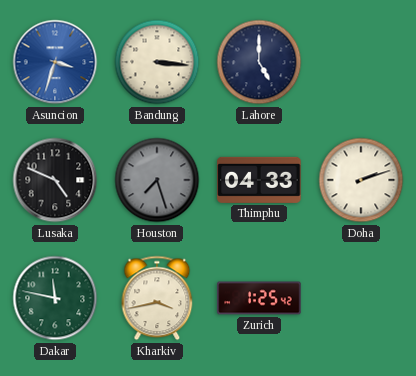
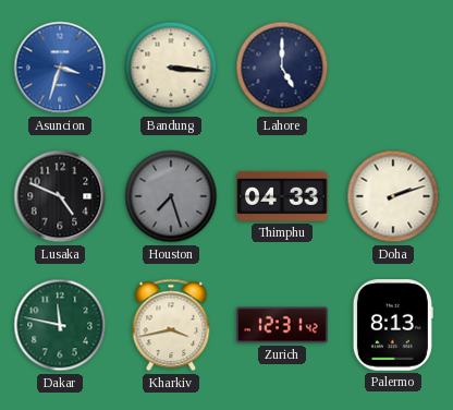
Zurich: 1:25 -> 12:31
Palermo: none -> 8:13
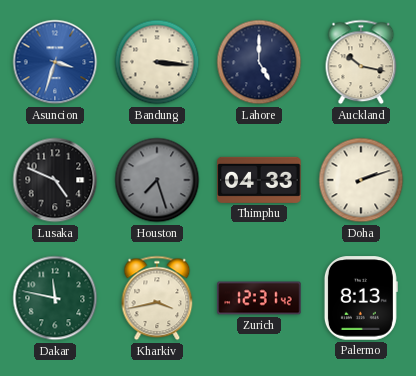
Auckland: none -> 10:17
